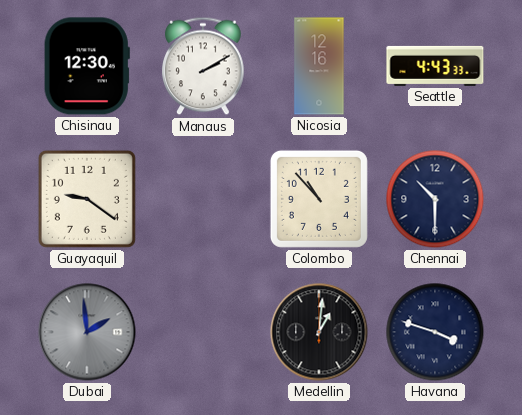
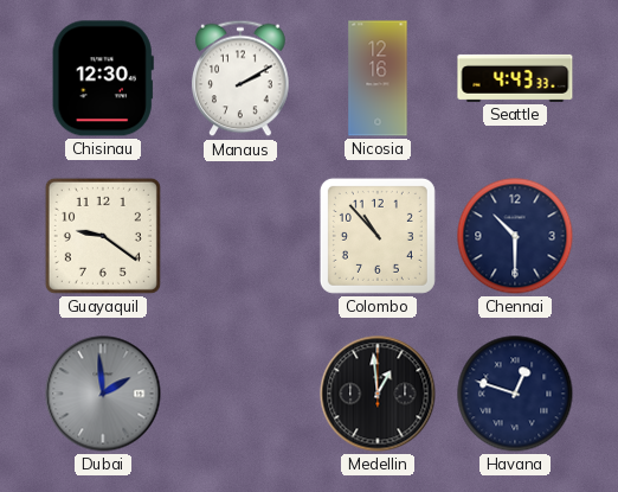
Medellin: 1:01 -> 12:59
Havana: 3:48 -> 12:48
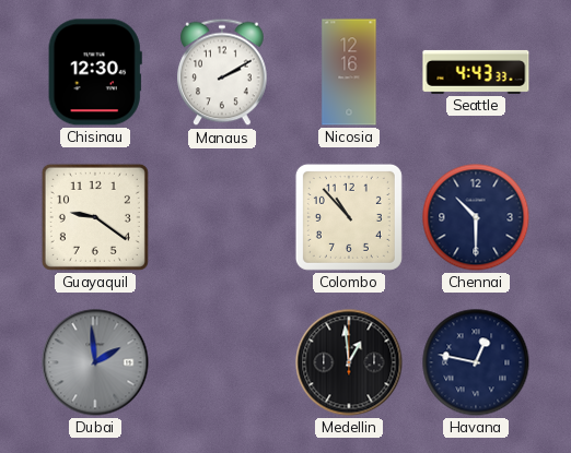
Havana: 12:48 -> 12:47
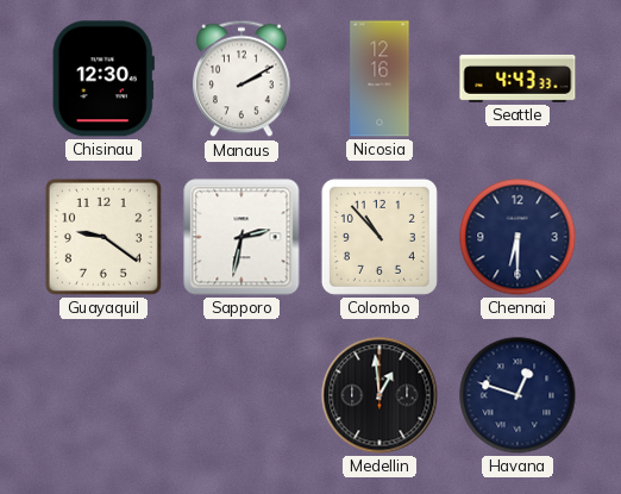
Sapporo: none -> 2:32
Chennai: 10:30 -> 6:30
Dubai: 1:59 -> none
Havana: 12:47 -> 12:48
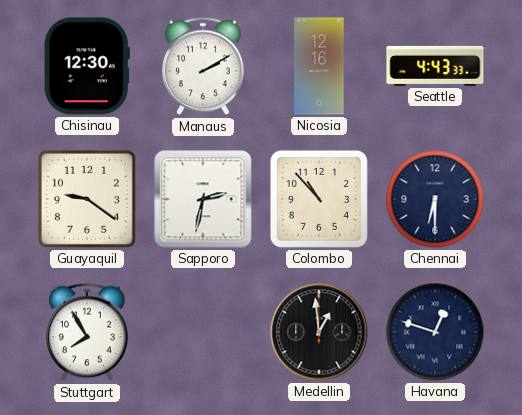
Stuttgart: none -> 7:55
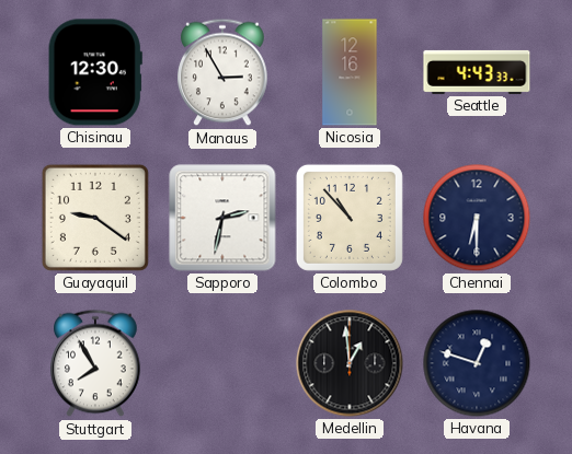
Manaus: 2:10 -> 2:55
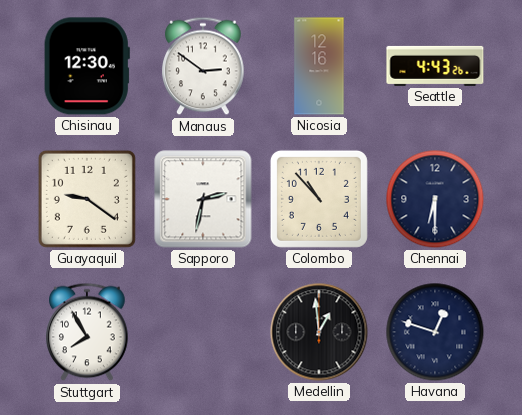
Manaus: 2:55 -> 2:51
Seattle: 4:43:33 -> 4:43:26
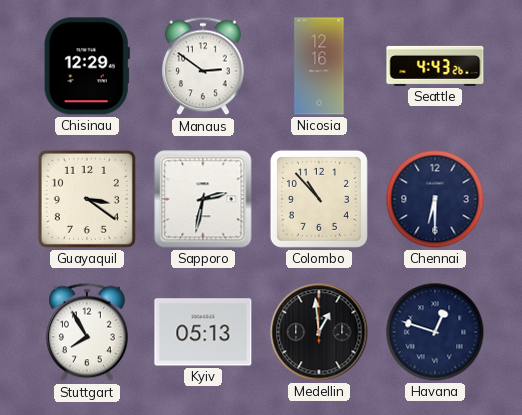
Chisinau: 12:30 -> 12:29
Guayaquil: 9:21 -> 3:21
Kyiv: none -> 05:13
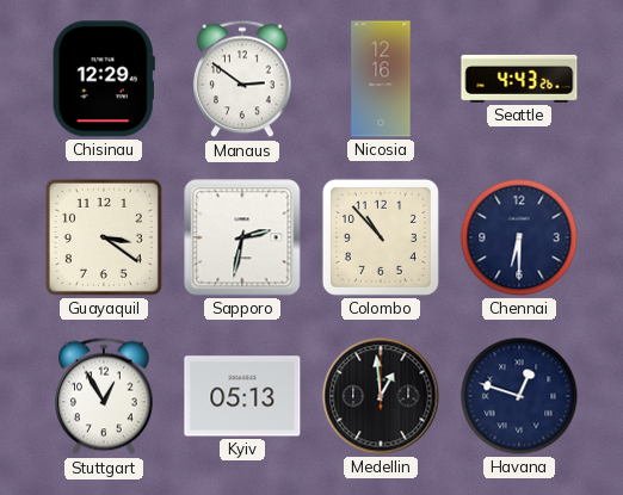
Stuttgart: 7:55 -> 12:55
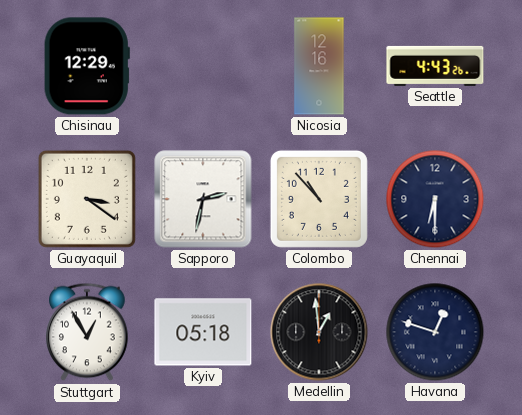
Manaus: 2:51 -> none
Kyiv: 05:13 -> 05:18
